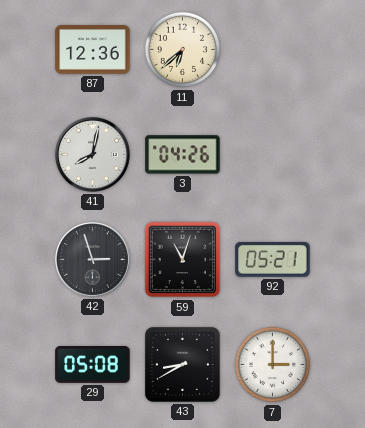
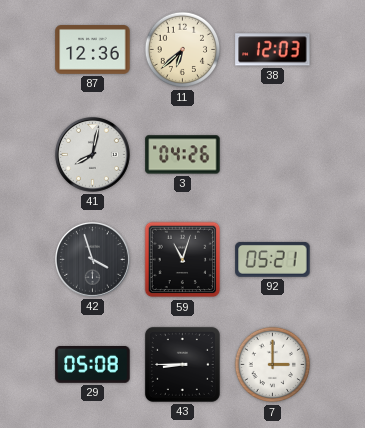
38: none -> 12:03
42: 2:57 -> 3:57
43: 8:40 -> 8:45
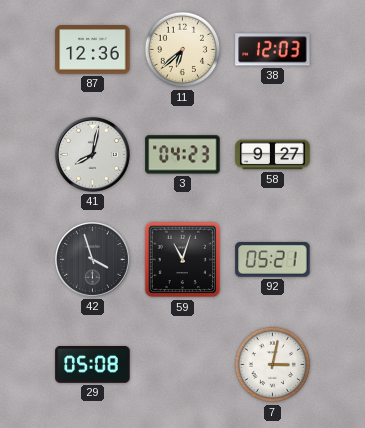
3: 04:26 -> 04:23
58: none -> 9:27
43: 8:45 -> none
7: 3:00 -> 3:02
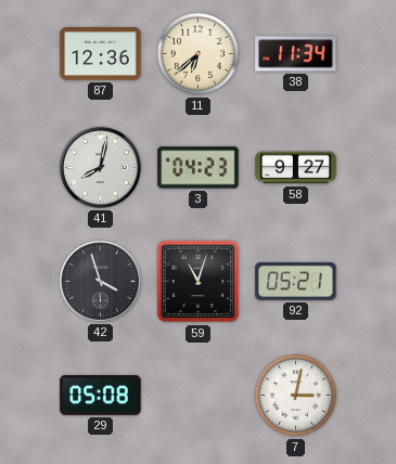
38: 12:03 -> 11:34
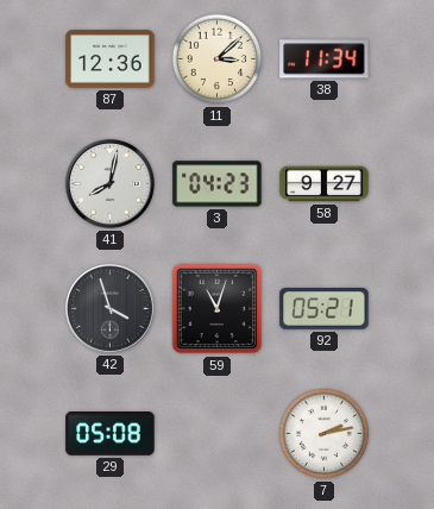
11: 6:38 -> 3:08
7: 3:02 -> 2:13
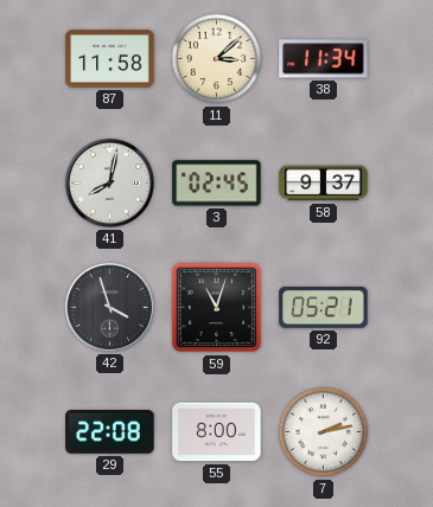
87: 12:36 -> 11:58
3: 04:23 -> 02:45
58: 9:27 -> 9:37
29: 05:08 -> 22:08
55: none -> 8:00
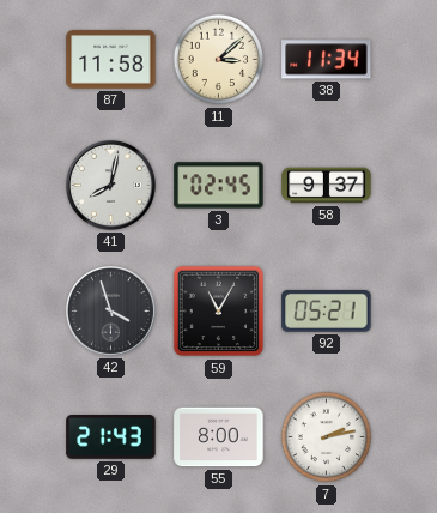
59: 11:03 -> 11:05
29: 22:08 -> 21:43
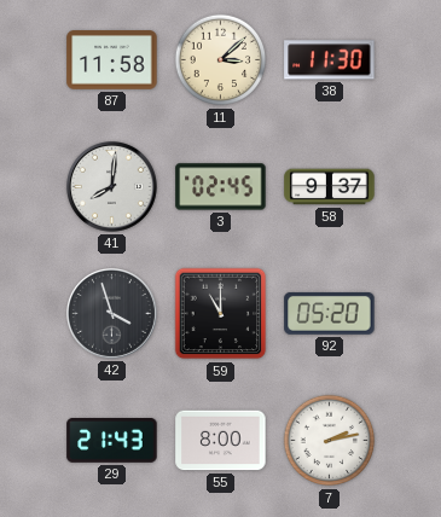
38: 11:34 -> 11:30
41: 8:02 -> 8:01
59: 11:05 -> 11:00
92: 05:21 -> 05:20
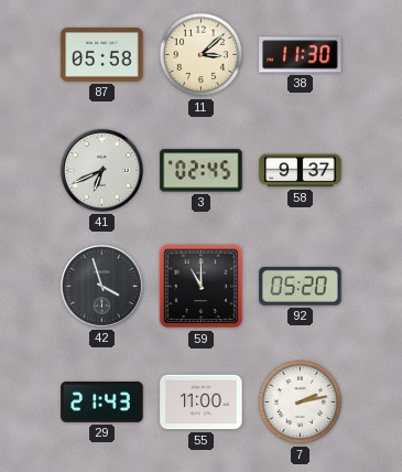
87: 11:58 -> 05:58
41: 8:01 -> 6:41
55: 8:00 -> 11:00
